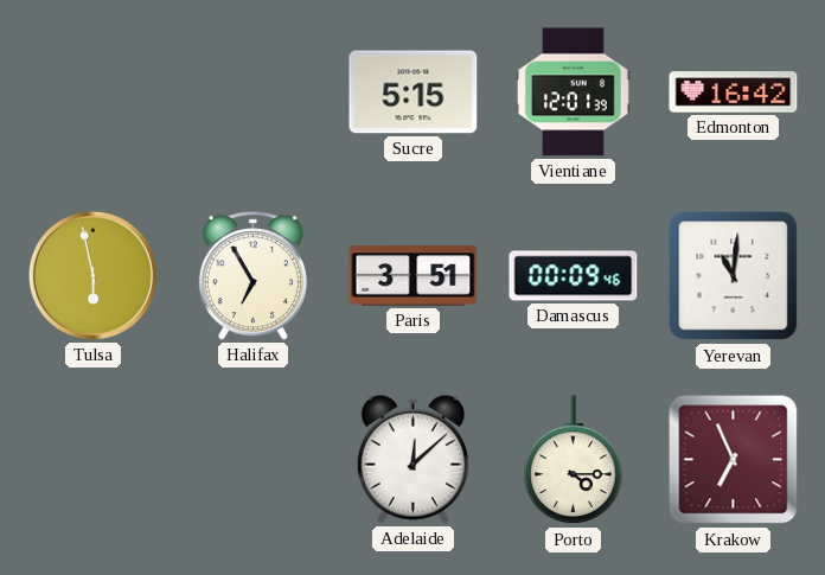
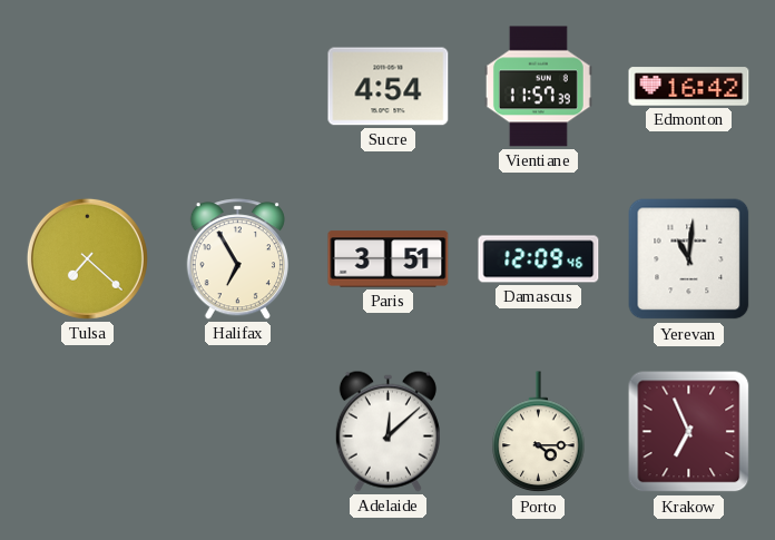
Sucre: 5:15 -> 4:54
Vientiane: 12:01 -> 11:57
Tulsa: 5:58 -> 7:22
Damascus: 00:09 -> 12:09
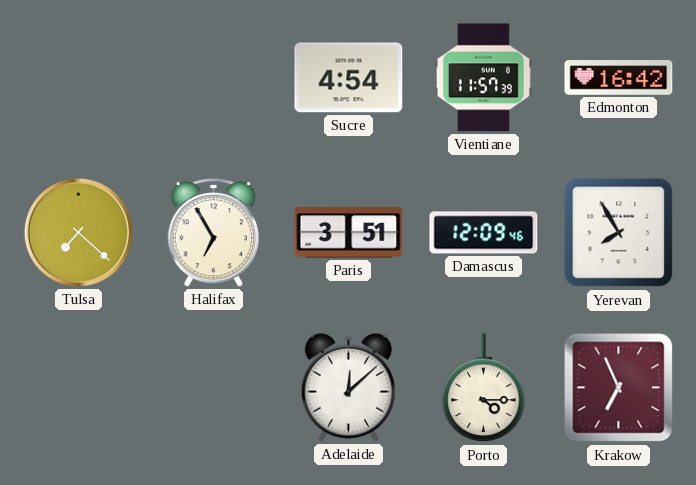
Yerevan: 11:01 -> 7:55
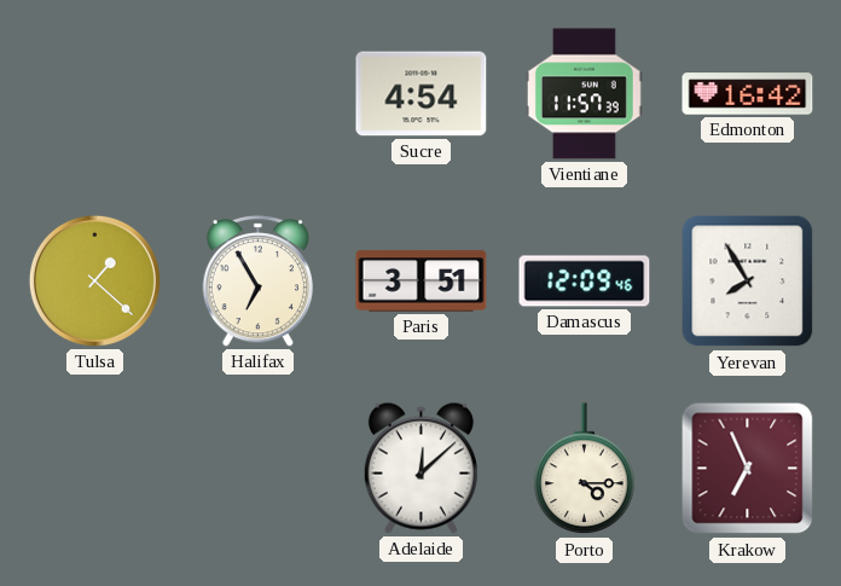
Tulsa: 7:22 -> 1:22
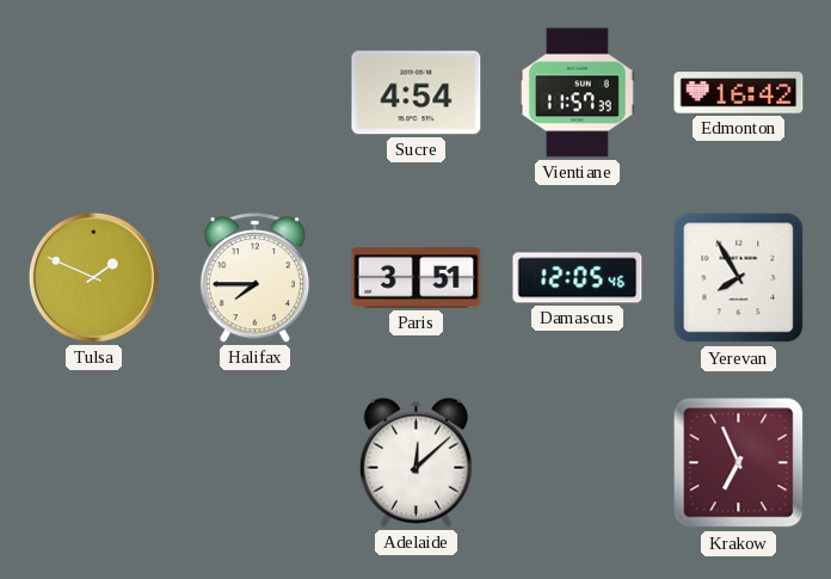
Tulsa: 1:22 -> 1:49
Halifax: 6:55 -> 7:45
Damascus: 12:09 -> 12:05
Porto: 4:15 -> none
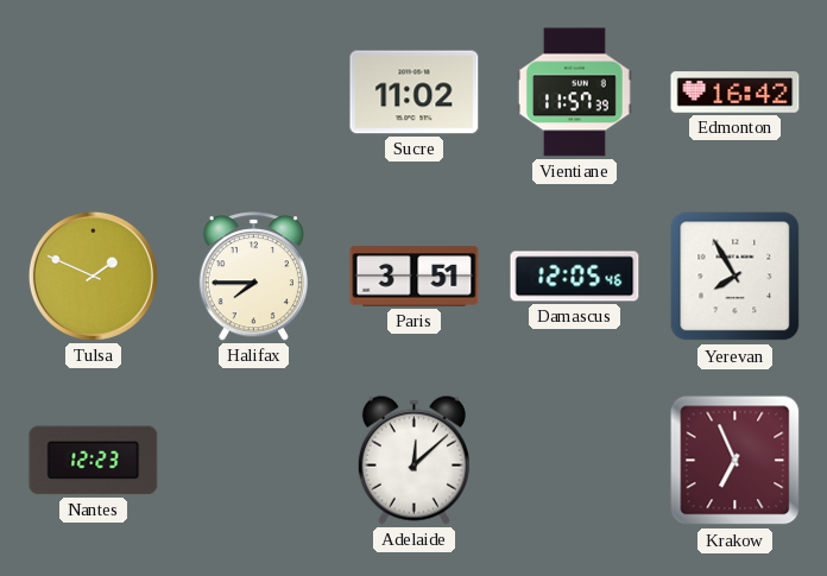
Sucre: 4:54 -> 11:02
Nantes: none -> 12:23
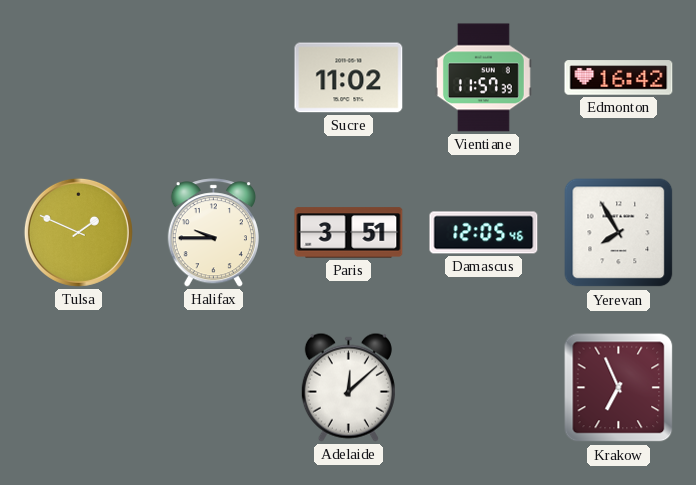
Halifax: 7:45 -> 9:45
Nantes: 12:23 -> none
